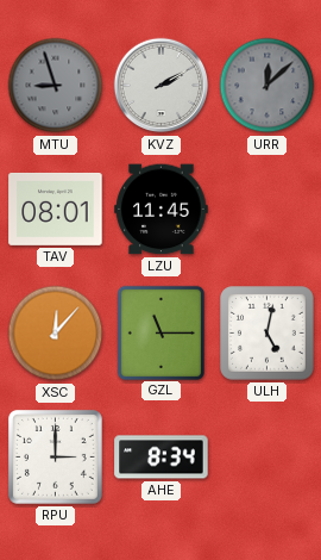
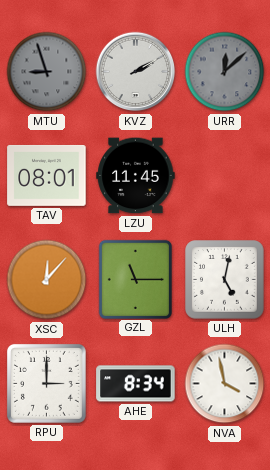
NVA: none -> 3:58
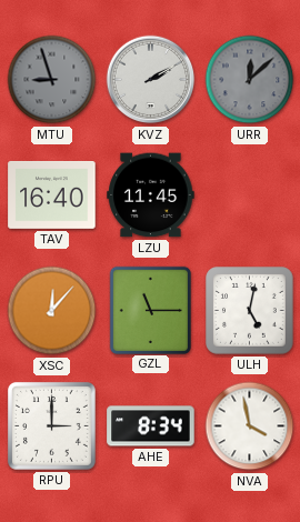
TAV: 08:01 -> 16:40
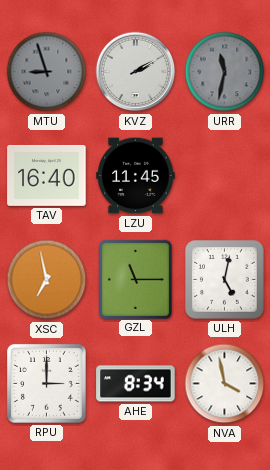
URR: 12:08 -> 11:32
XSC: 12:07 -> 6:58
